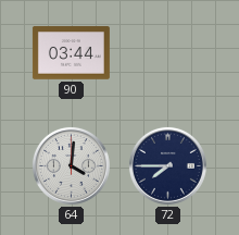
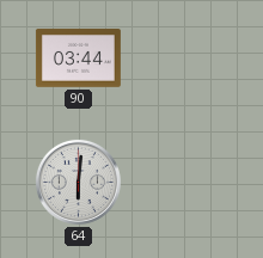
64: 4:01 -> 6:01
72: 7:45 -> none
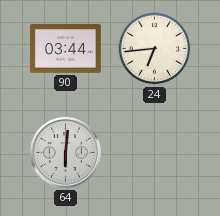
24: none -> 6:44
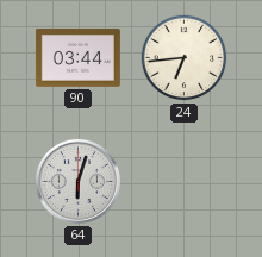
64: 6:01 -> 6:03
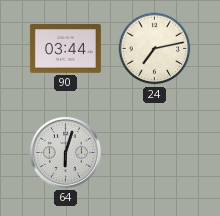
24: 6:44 -> 7:13
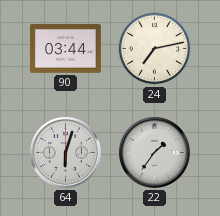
22: none -> 1:36
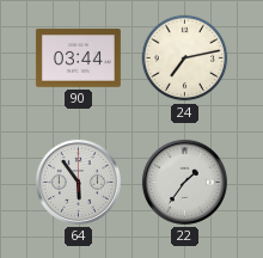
64: 6:03 -> 5:54
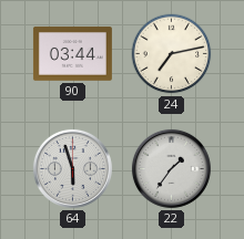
64: 5:54 -> 5:57
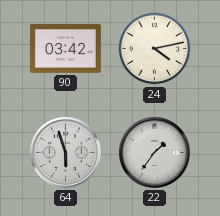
90: 03:44 -> 03:42
24: 7:13 -> 4:13
